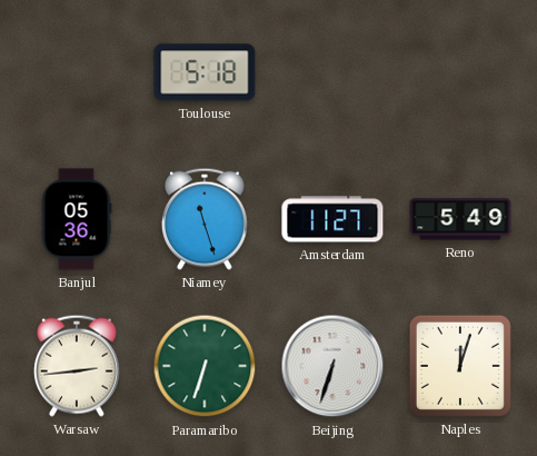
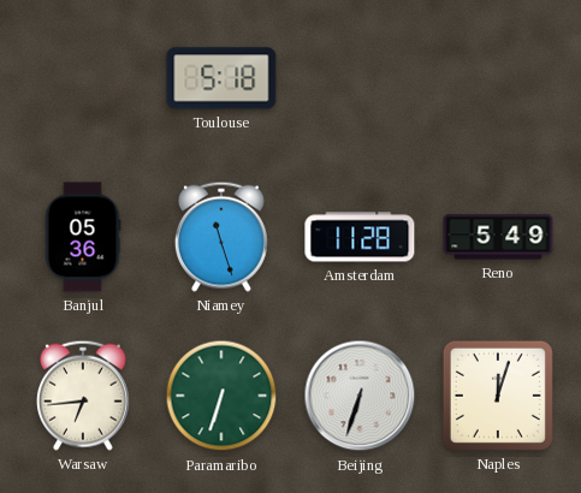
Amsterdam: 11:27 -> 11:28
Warsaw: 2:44 -> 6:44
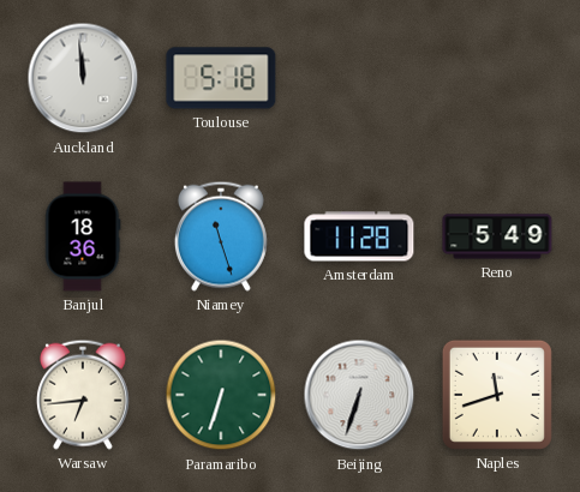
Auckland: none -> 11:59
Banjul: 05:36 -> 18:36
Naples: 12:03 -> 11:42
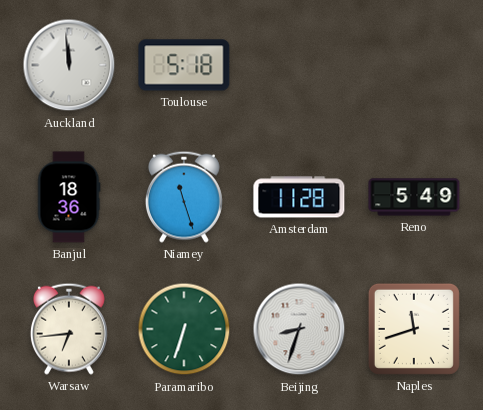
Beijing: 6:33 -> 8:33
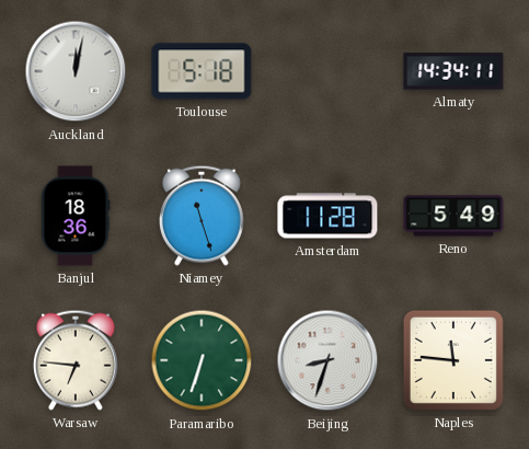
Auckland: 11:59 -> 12:02
Almaty: none -> 14:34
Warsaw: 6:44 -> 6:46
Naples: 11:42 -> 11:46
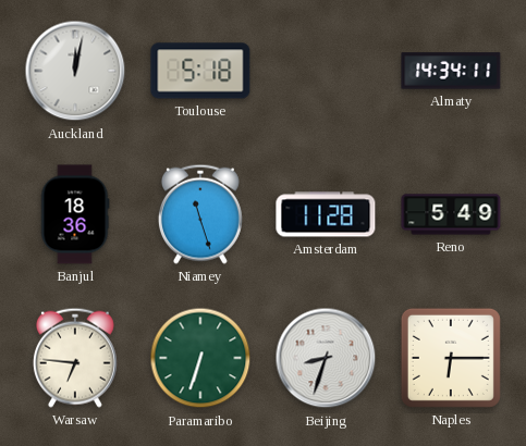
Naples: 11:46 -> 6:15
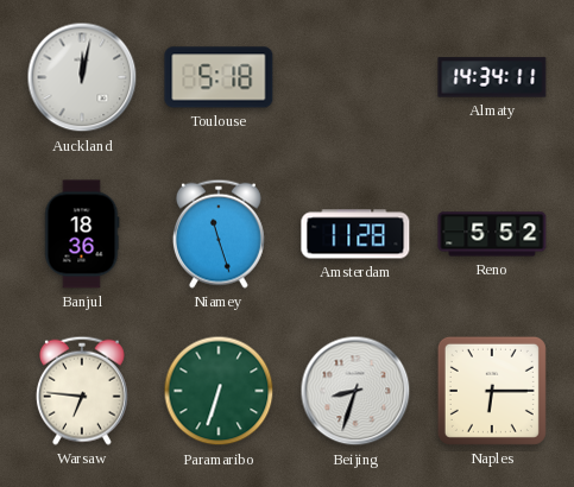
Reno: 5:49 -> 5:52
